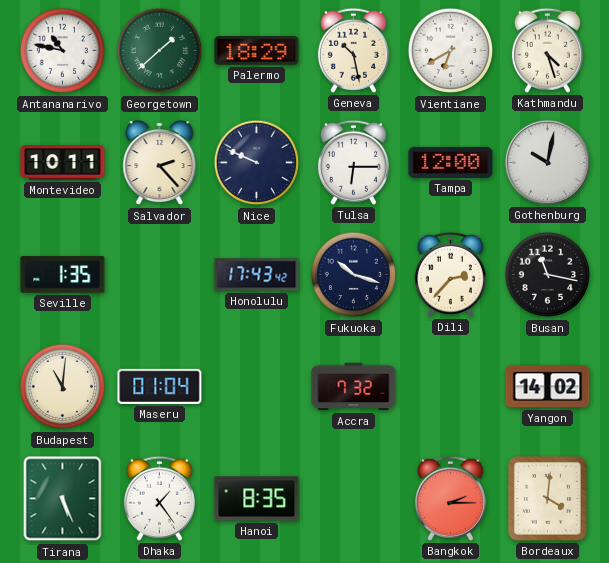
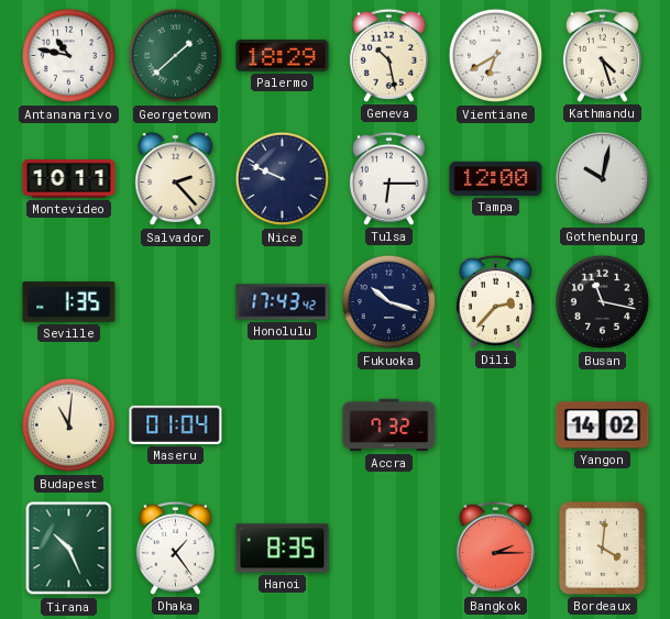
Tirana: 5:26 -> 10:26
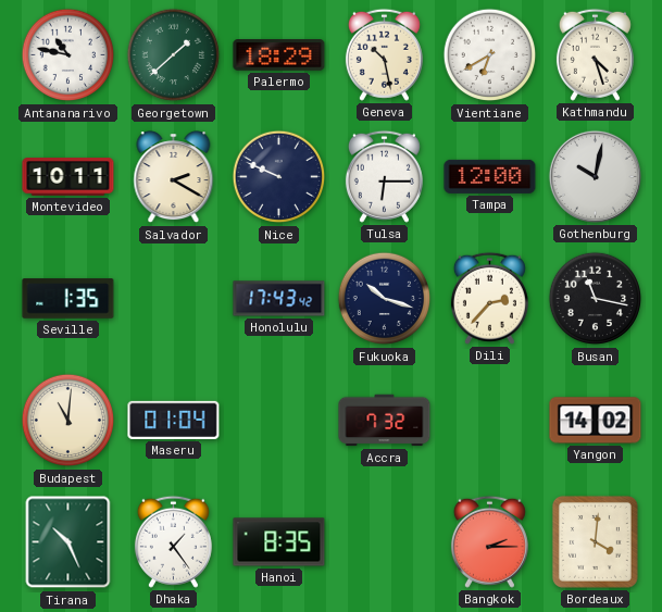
Salvador: 2:23 -> 2:20
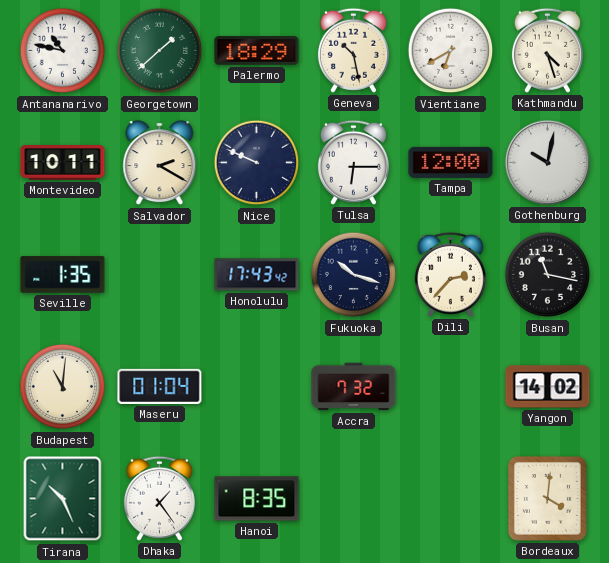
Bangkok: 2:15 -> none
